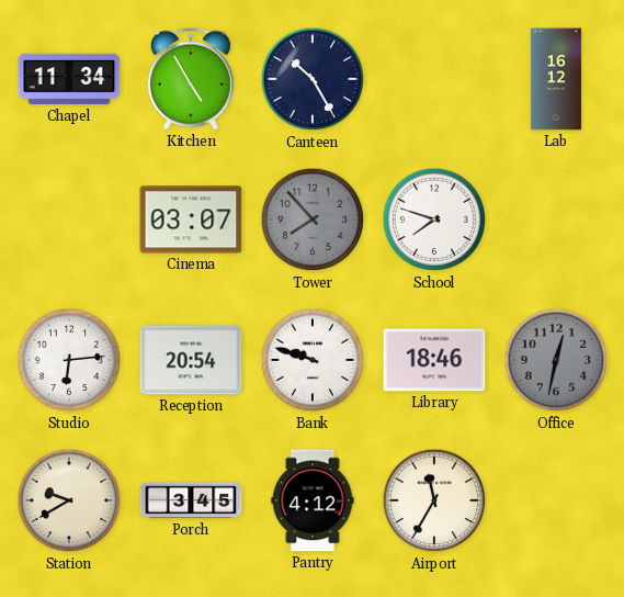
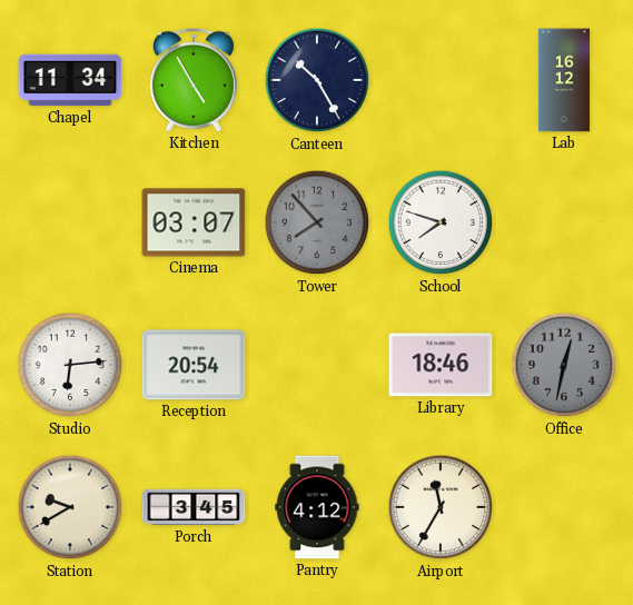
Bank: 9:48 -> none
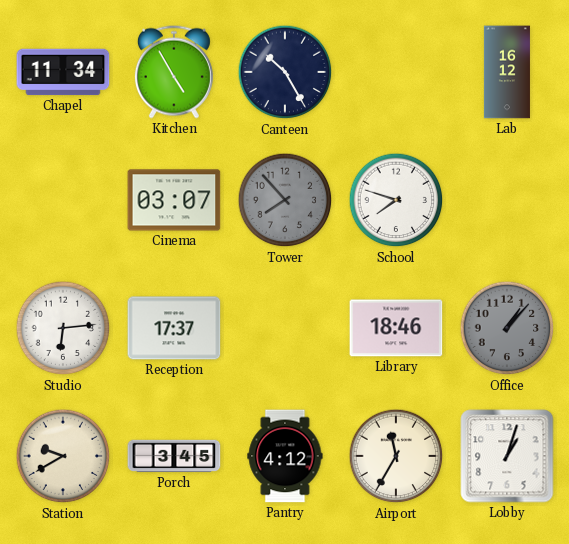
Reception: 20:54 -> 17:37
Office: 12:32 -> 1:07
Lobby: none -> 1:03
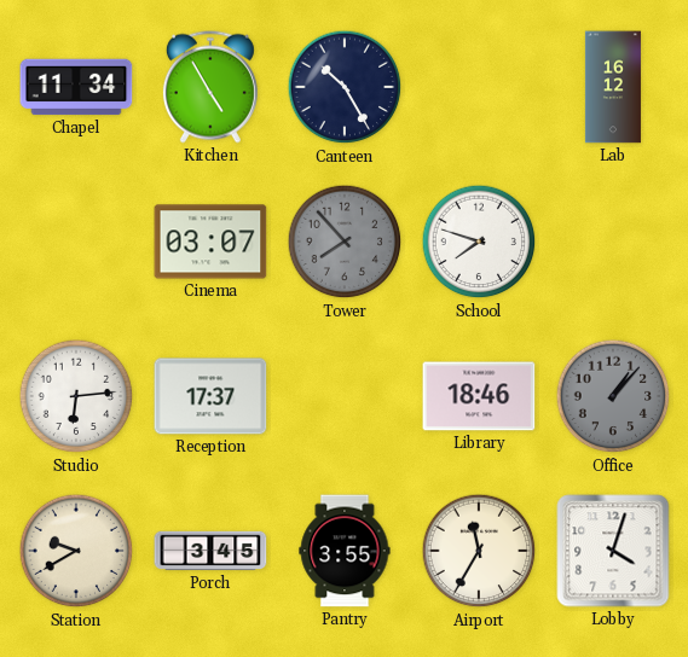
Pantry: 4:12 -> 3:55
Lobby: 1:03 -> 4:03
